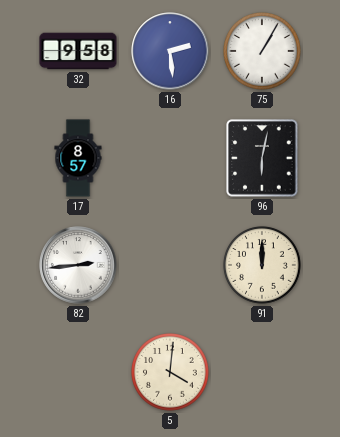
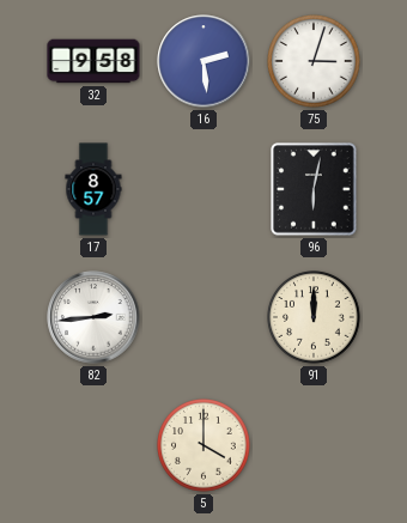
75: 1:05 -> 3:03
5: 4:01 -> 4:00
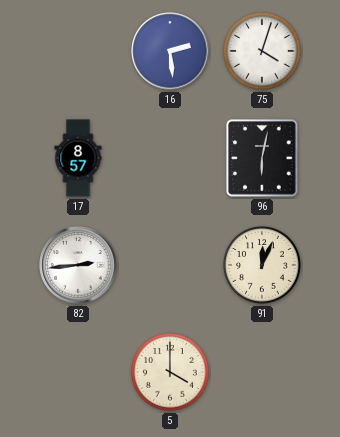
32: 9:58 -> none
75: 3:03 -> 4:03
91: 12:00 -> 12:04
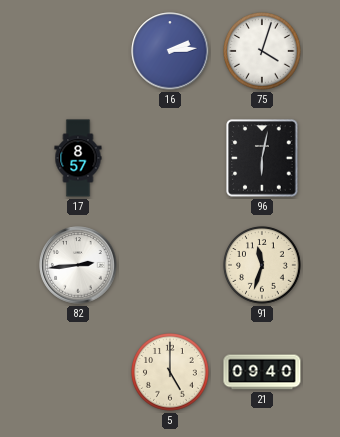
16: 2:29 -> 2:14
91: 12:04 -> 11:33
5: 4:00 -> 5:00
21: none -> 09:40
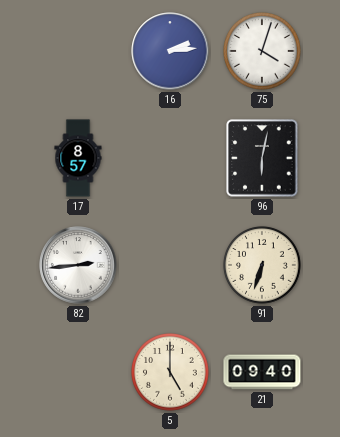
91: 11:33 -> 6:33
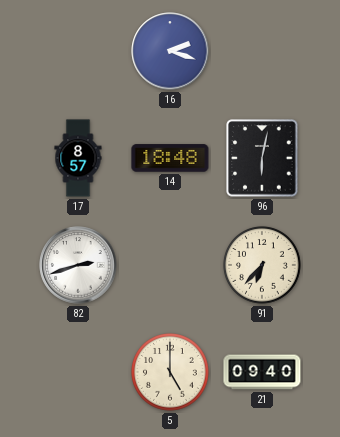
16: 2:14 -> 2:18
75: 4:03 -> none
14: none -> 18:48
82: 2:44 -> 2:42
91: 6:33 -> 6:37
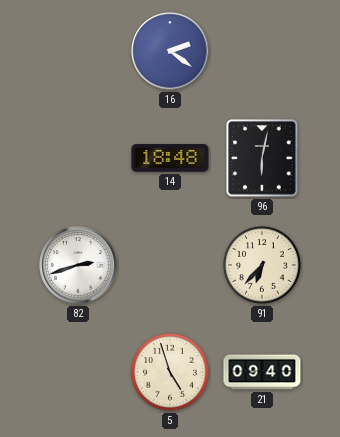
16: 2:18 -> 2:21
17: 8:57 -> none
5: 5:00 -> 4:57
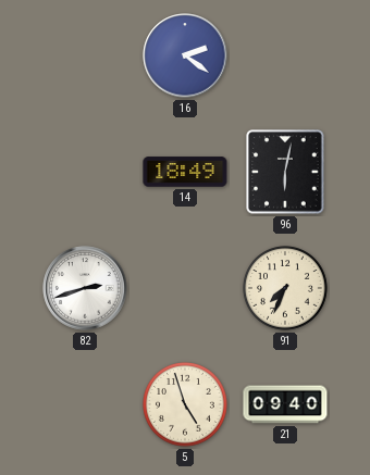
14: 18:48 -> 18:49
91: 6:37 -> 7:34
